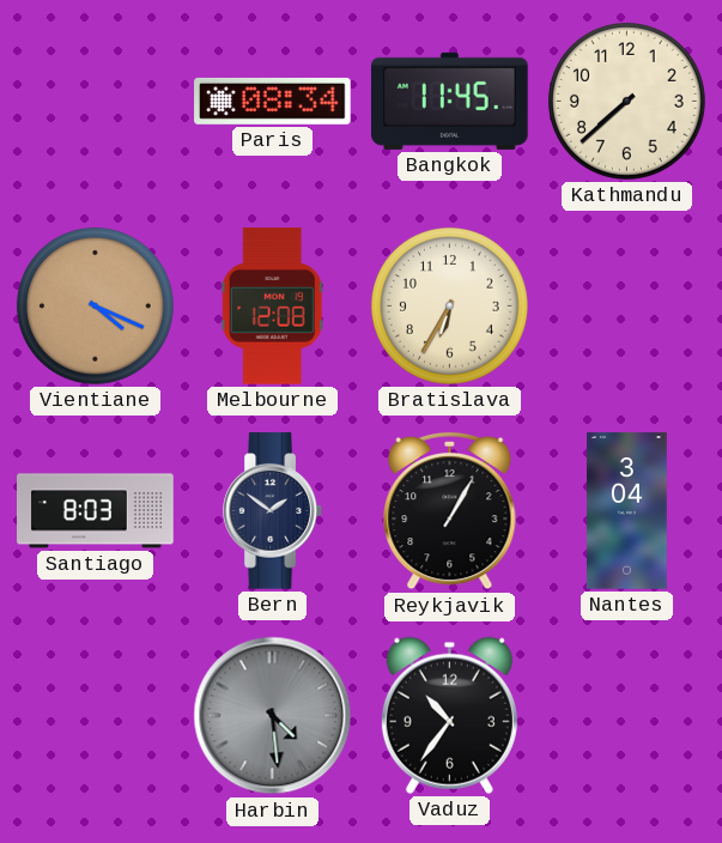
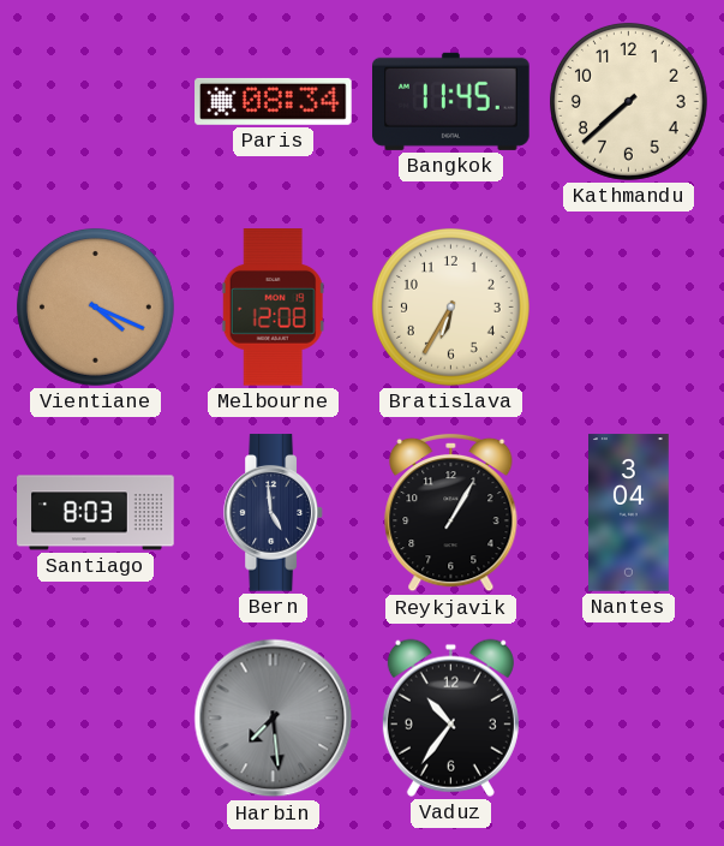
Bern: 1:51 -> 4:59
Harbin: 4:29 -> 7:29
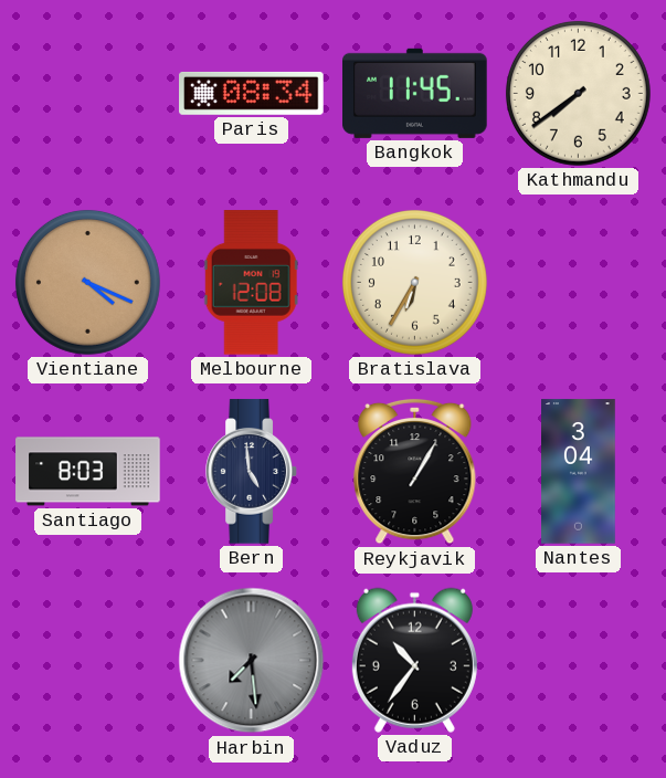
Kathmandu: 7:38 -> 7:39
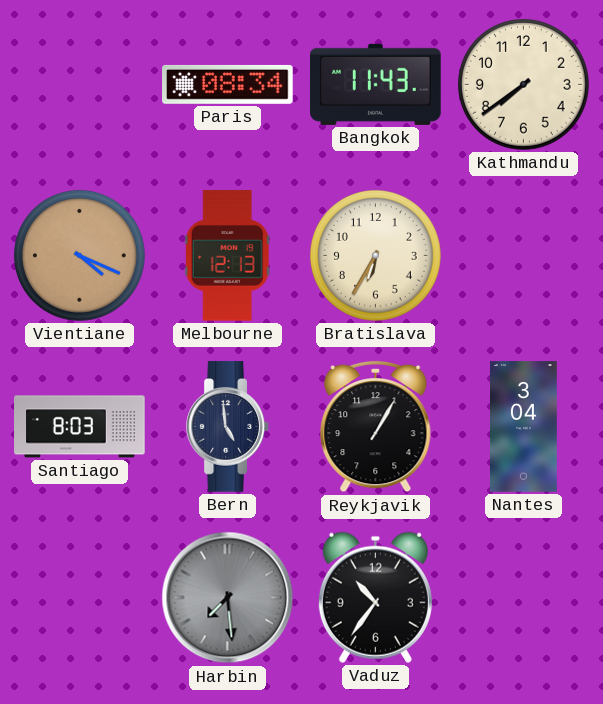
Bangkok: 11:45 -> 11:43
Melbourne: 12:08 -> 12:13
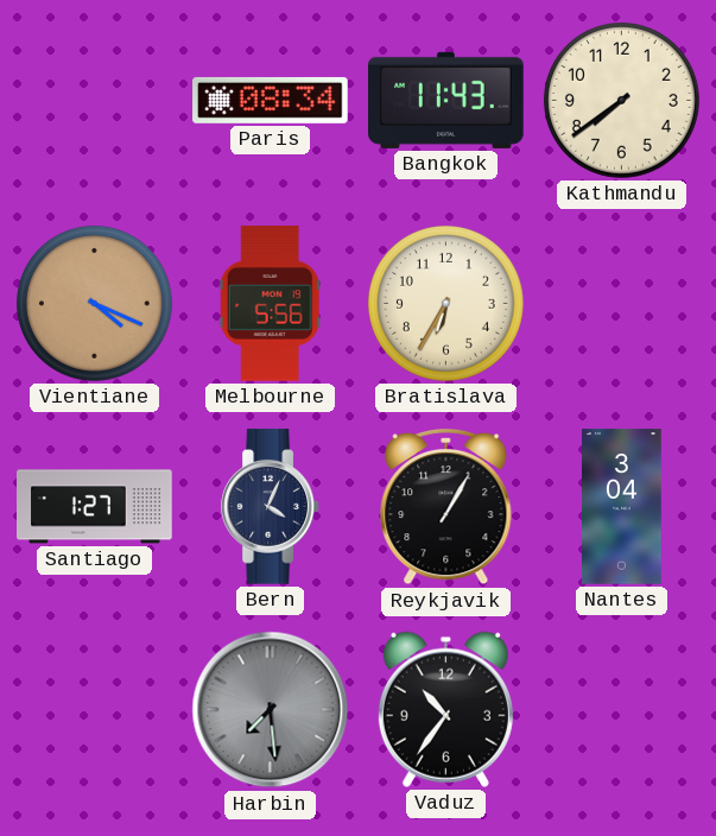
Melbourne: 12:13 -> 5:56
Santiago: 8:03 -> 1:27
Bern: 4:59 -> 4:04
